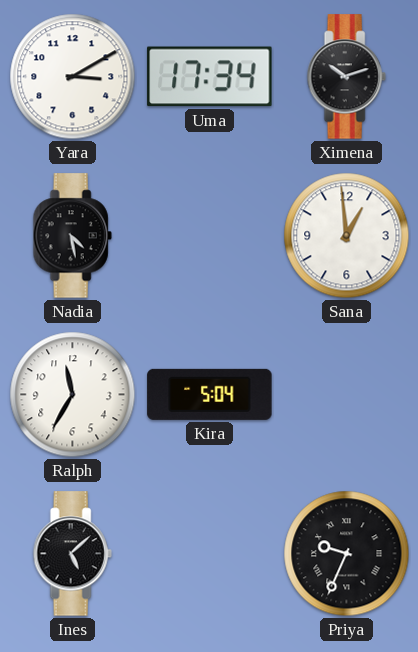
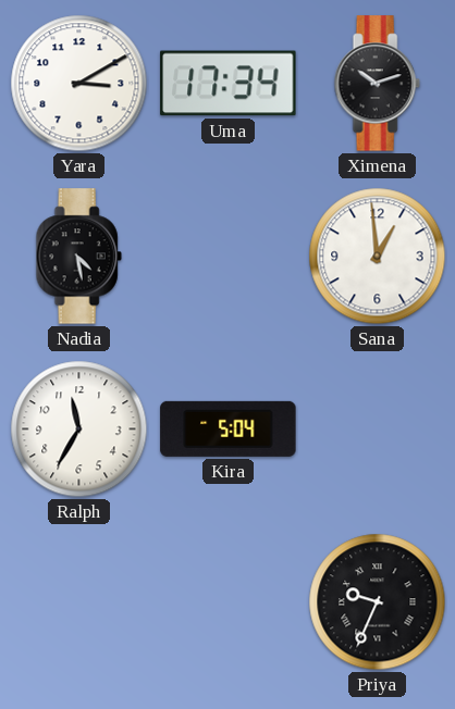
Ines: 5:08 -> none
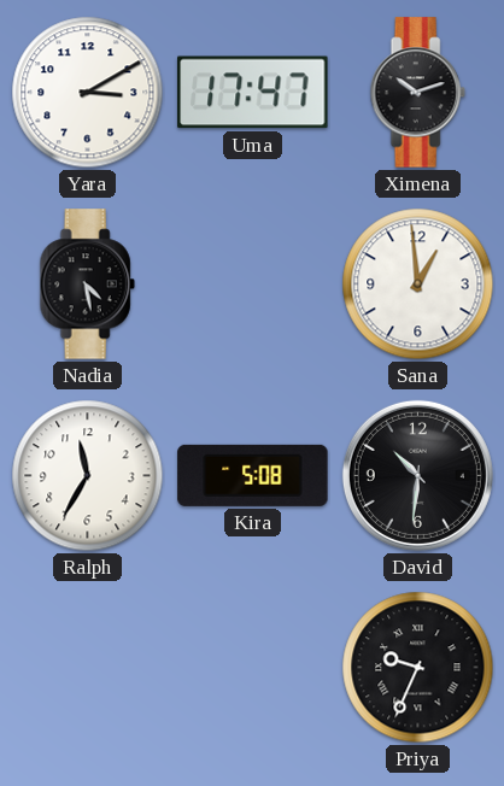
Uma: 17:34 -> 17:47
Kira: 5:04 -> 5:08
David: none -> 10:31
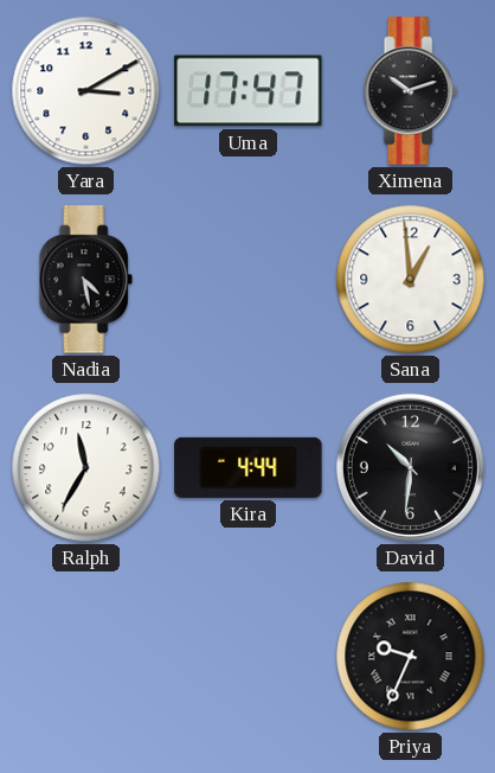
Kira: 5:08 -> 4:44
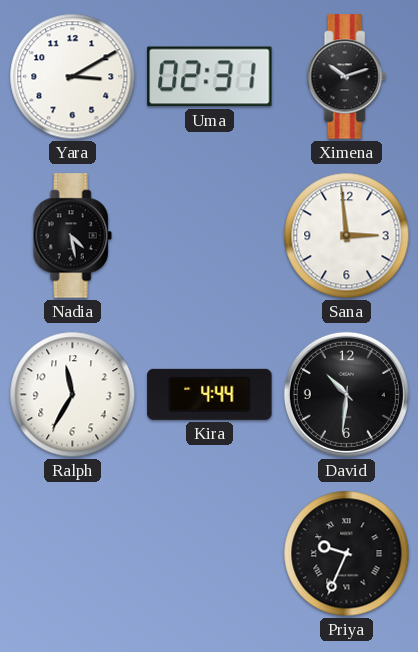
Uma: 17:47 -> 02:31
Sana: 12:59 -> 2:59
